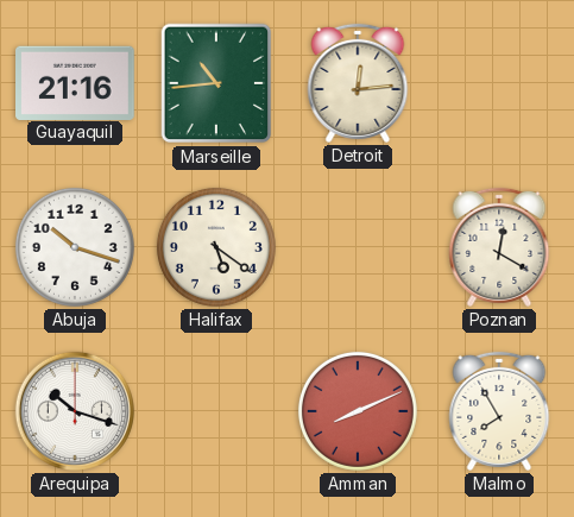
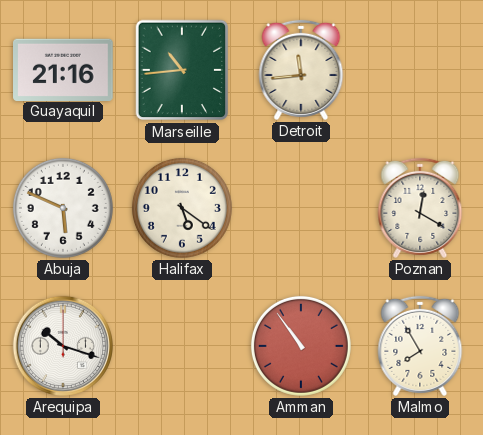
Detroit: 12:14 -> 11:44
Abuja: 10:18 -> 5:49
Amman: 8:11 -> 10:54
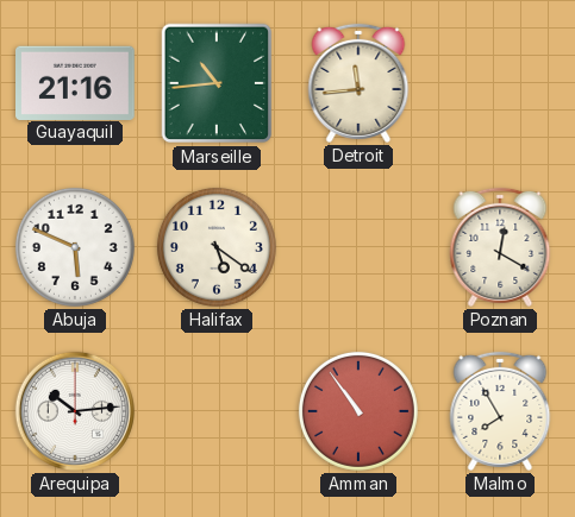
Arequipa: 10:18 -> 10:14
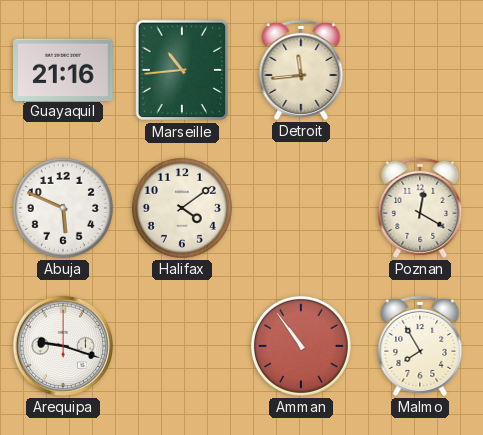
Halifax: 5:21 -> 4:09
Arequipa: 10:14 -> 9:18
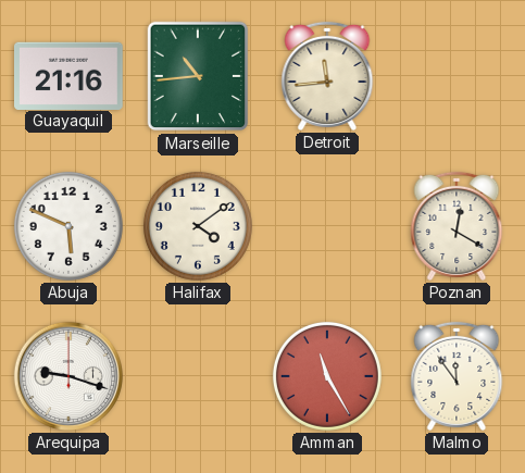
Amman: 10:54 -> 11:25
Malmo: 7:55 -> 11:54
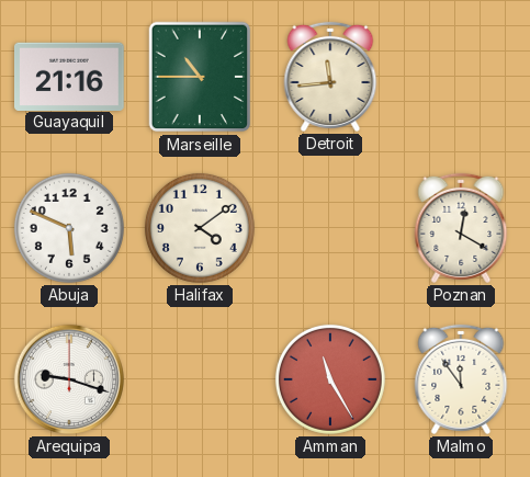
Marseille: 10:44 -> 10:45
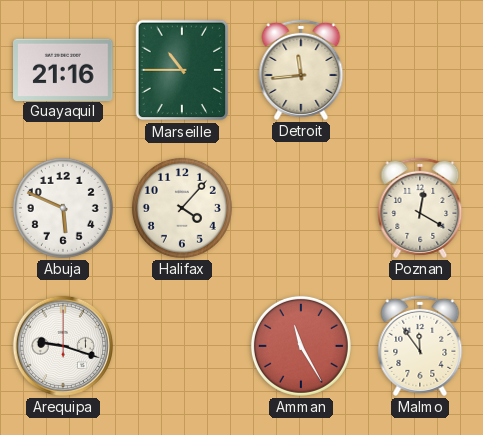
Halifax: 4:09 -> 4:07
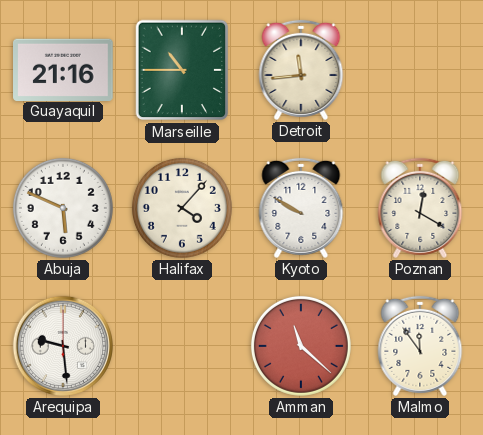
Kyoto: none -> 9:50
Arequipa: 9:18 -> 9:29
Amman: 11:25 -> 11:22
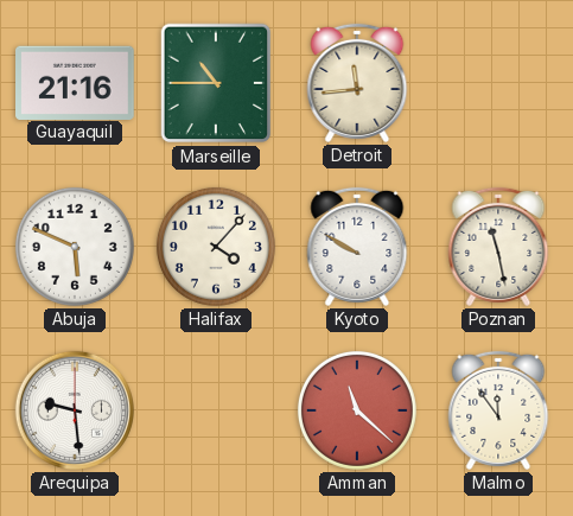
Poznan: 12:20 -> 11:28
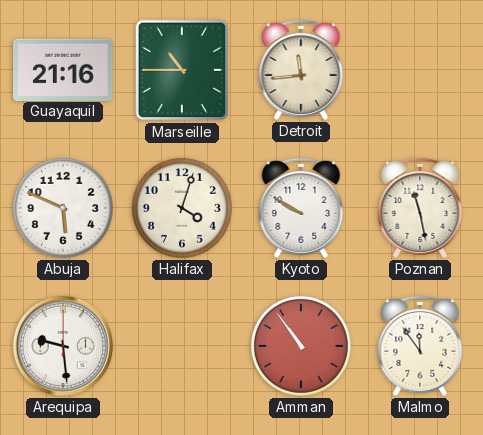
Halifax: 4:07 -> 4:03
Amman: 11:22 -> 10:54
